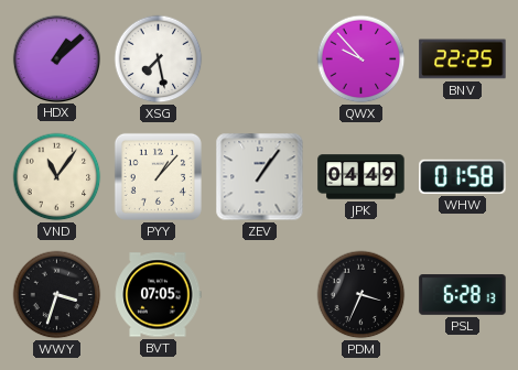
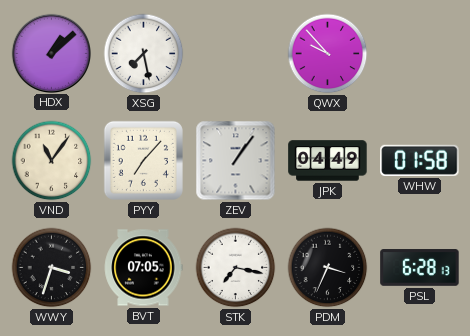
BNV: 22:25 -> none
PYY: 1:07 -> 7:07
STK: none -> 7:17
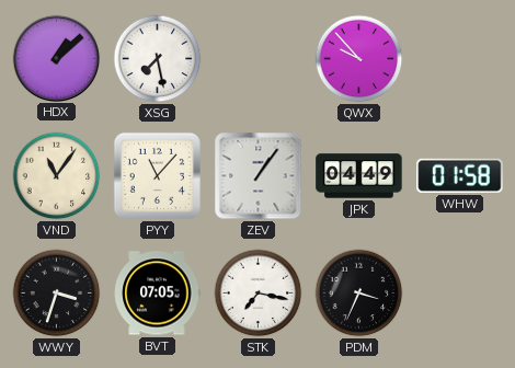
PYY: 7:07 -> 11:07
PSL: 6:28 -> none
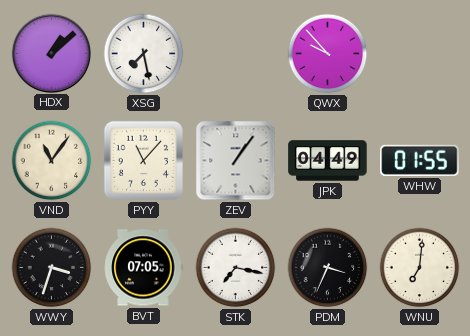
WHW: 01:58 -> 01:55
WNU: none -> 7:01
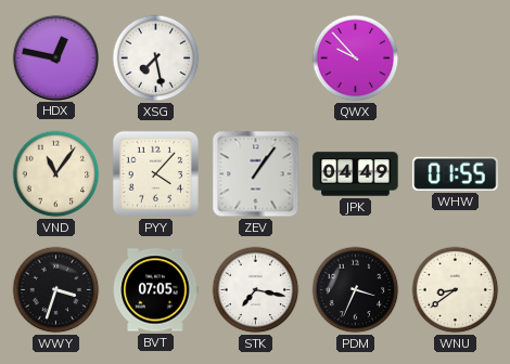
HDX: 1:08 -> 12:47
PYY: 11:07 -> 4:07
WNU: 7:01 -> 8:39
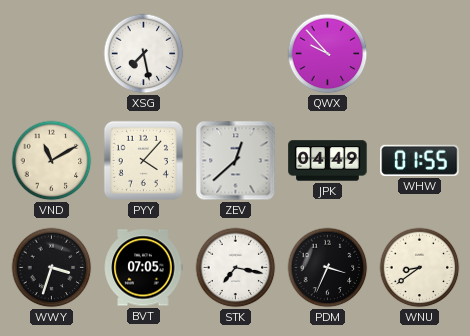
HDX: 12:47 -> none
VND: 11:06 -> 11:10
ZEV: 1:06 -> 12:38
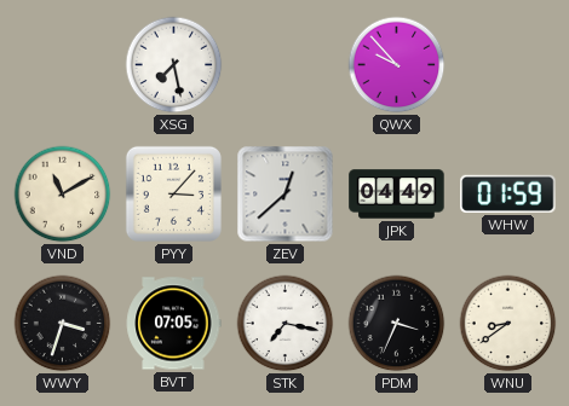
PYY: 4:07 -> 3:07
WHW: 01:55 -> 01:59
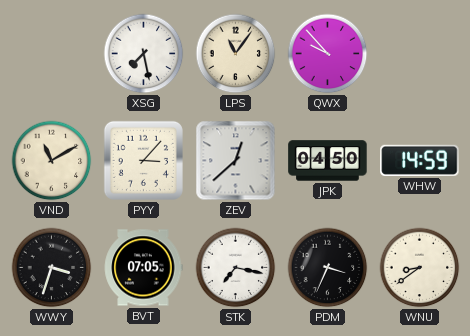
LPS: none -> 11:06
JPK: 04:49 -> 04:50
WHW: 01:59 -> 14:59
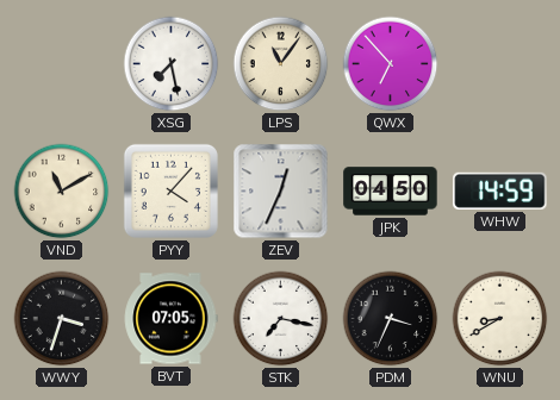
QWX: 9:53 -> 6:53
PYY: 3:07 -> 4:07
ZEV: 12:38 -> 12:34
WNU: 8:39 -> 8:40
